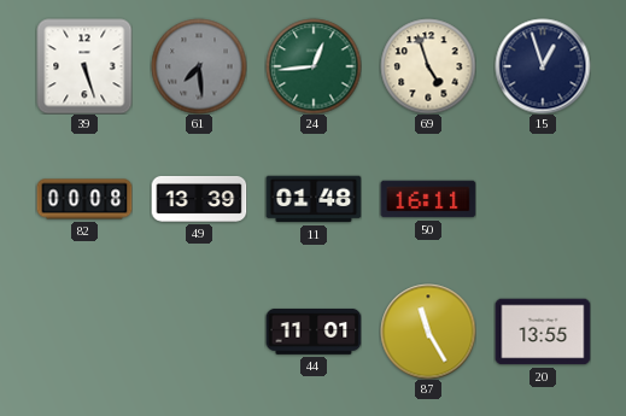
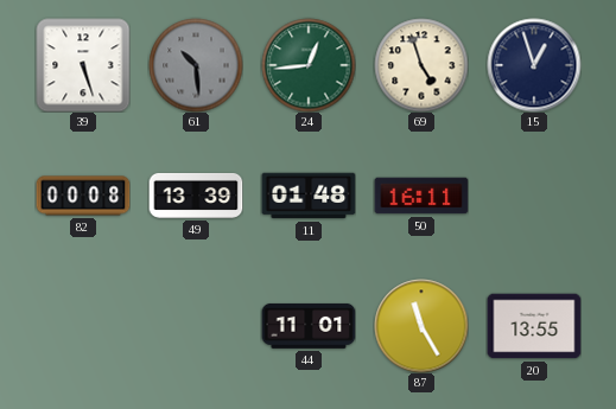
61: 7:29 -> 10:29
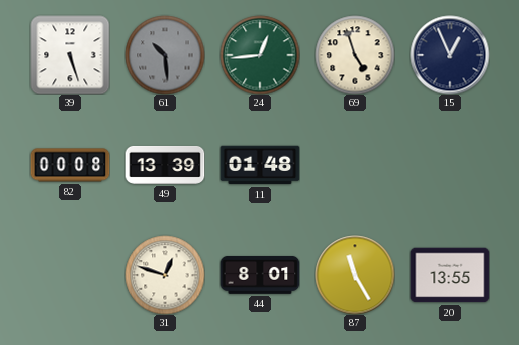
15: 12:57 -> 12:56
50: 16:11 -> none
31: none -> 12:48
44: 11:01 -> 8:01
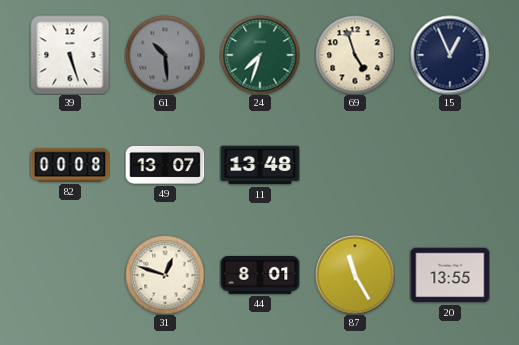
24: 12:44 -> 7:33
49: 13:39 -> 13:07
11: 01:48 -> 13:48
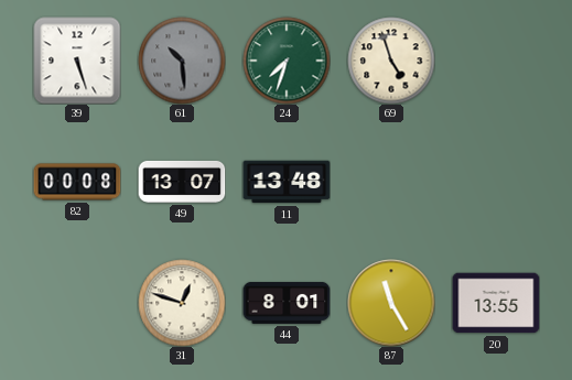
15: 12:56 -> none
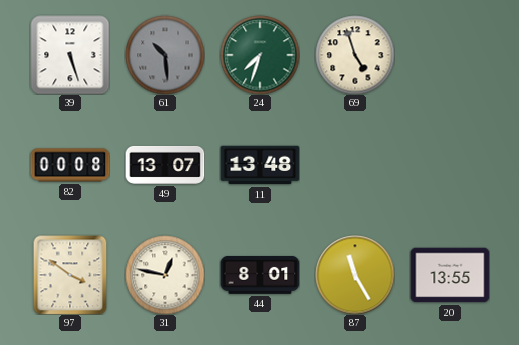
97: none -> 3:51
31: 12:48 -> 12:47
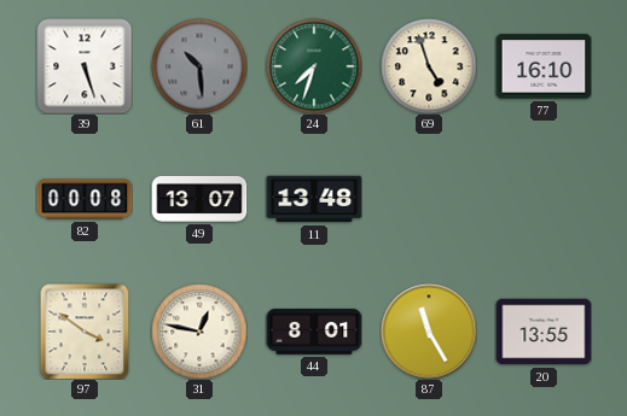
77: none -> 16:10
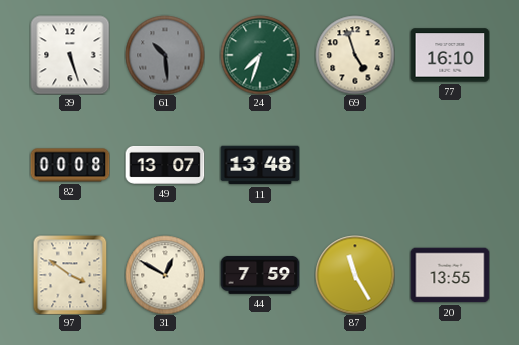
31: 12:47 -> 12:50
44: 8:01 -> 7:59
